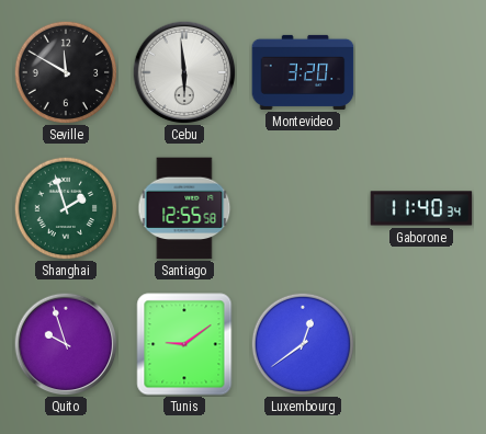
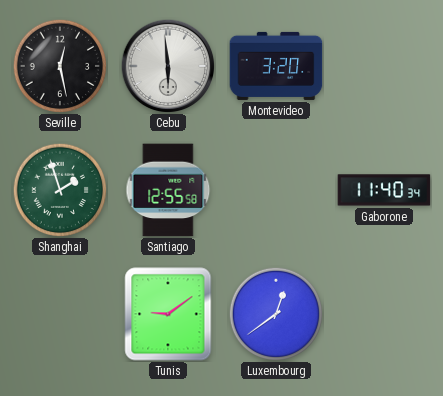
Seville: 11:50 -> 12:28
Quito: 9:57 -> none
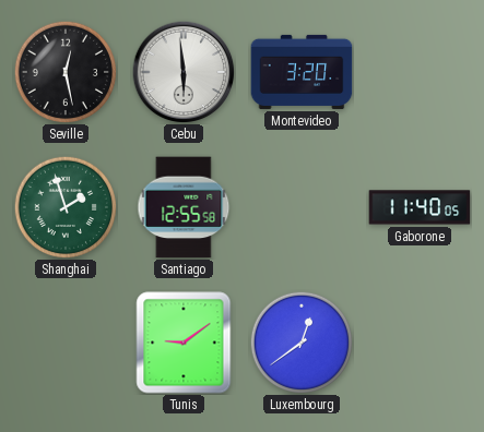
Gaborone: 11:40:34 -> 11:40:05
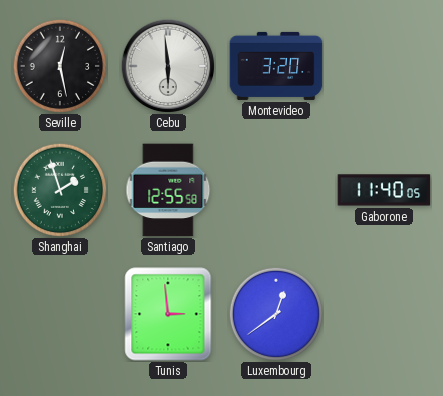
Tunis: 9:09 -> 2:59
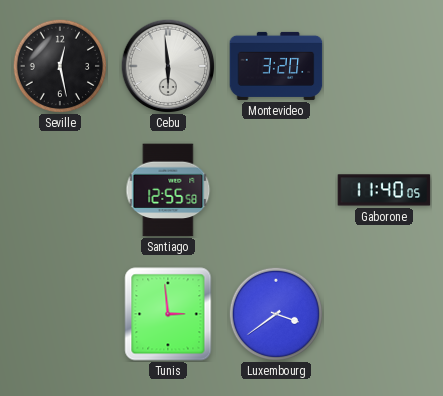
Shanghai: 1:57 -> none
Luxembourg: 12:39 -> 3:39
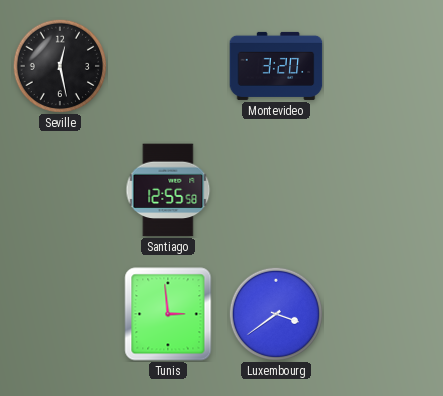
Cebu: 5:59 -> none
Gaborone: 11:40 -> none
